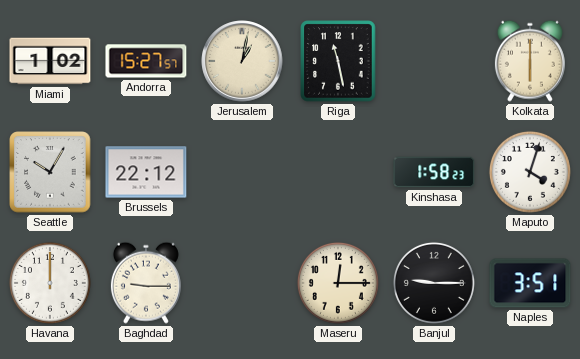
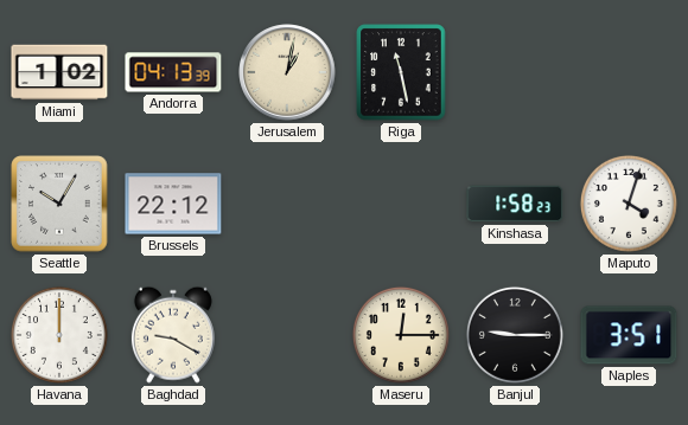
Andorra: 15:27 -> 04:13
Kolkata: 6:00 -> none
Baghdad: 9:15 -> 9:20
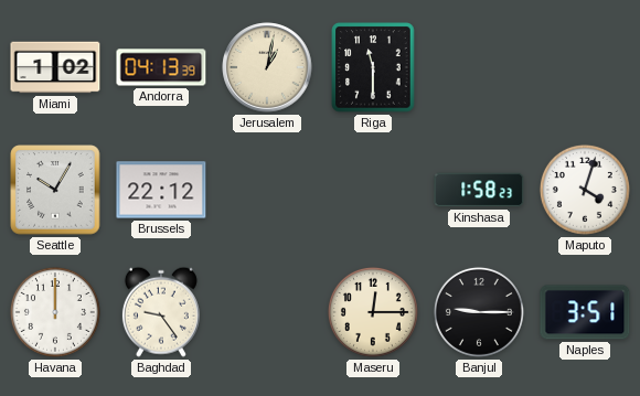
Riga: 11:28 -> 11:30
Baghdad: 9:20 -> 9:24
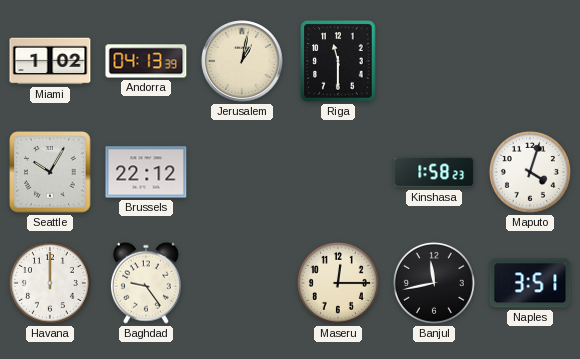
Banjul: 9:15 -> 11:43
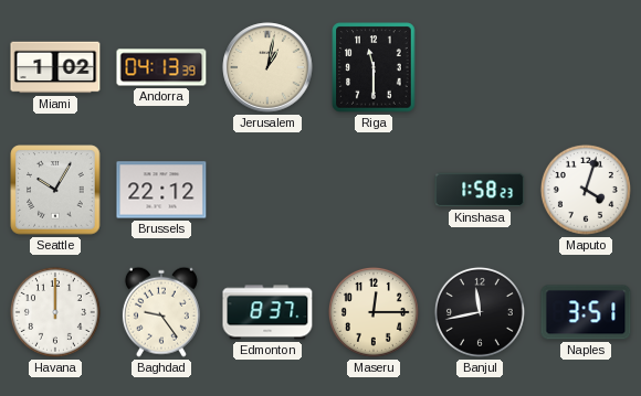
Edmonton: none -> 8:37
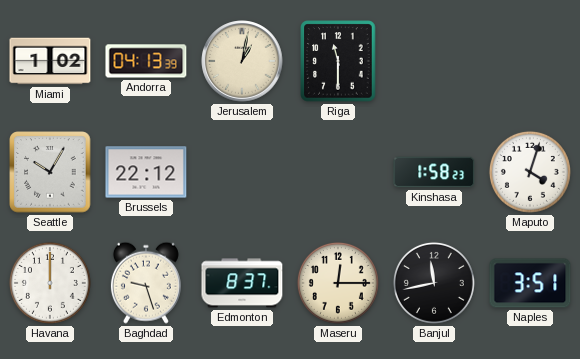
Baghdad: 9:24 -> 9:27
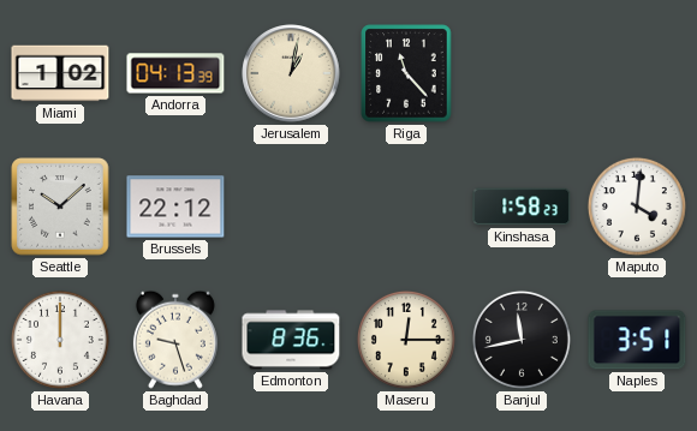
Riga: 11:30 -> 11:23
Seattle: 10:05 -> 10:08
Maputo: 4:03 -> 4:01
Edmonton: 8:37 -> 8:36
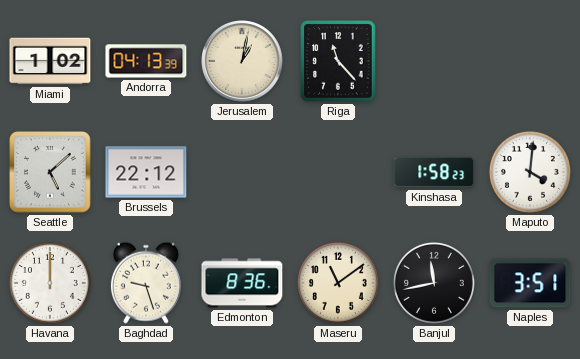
Seattle: 10:08 -> 5:08
Maseru: 12:15 -> 11:09
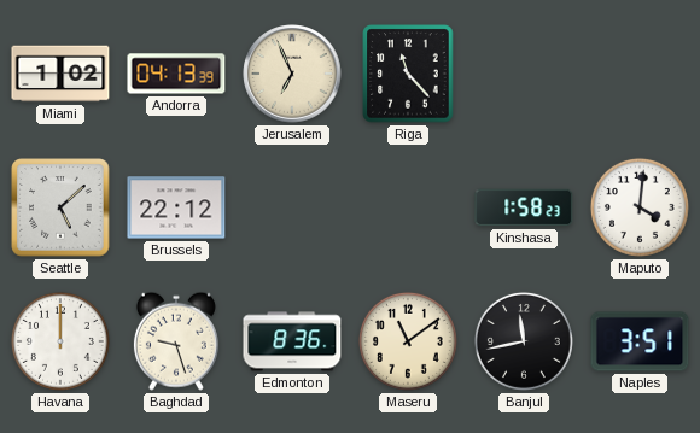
Jerusalem: 1:02 -> 6:56
